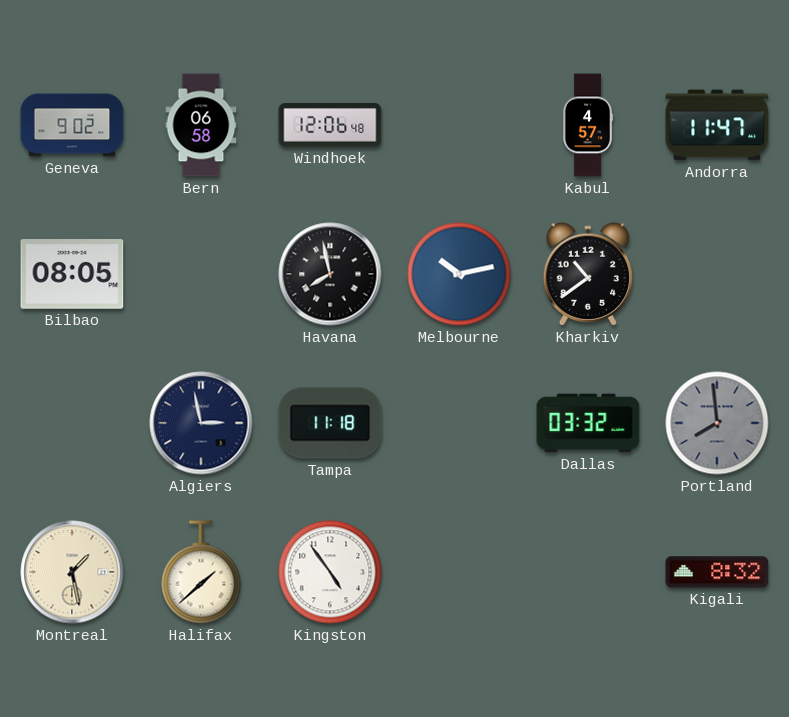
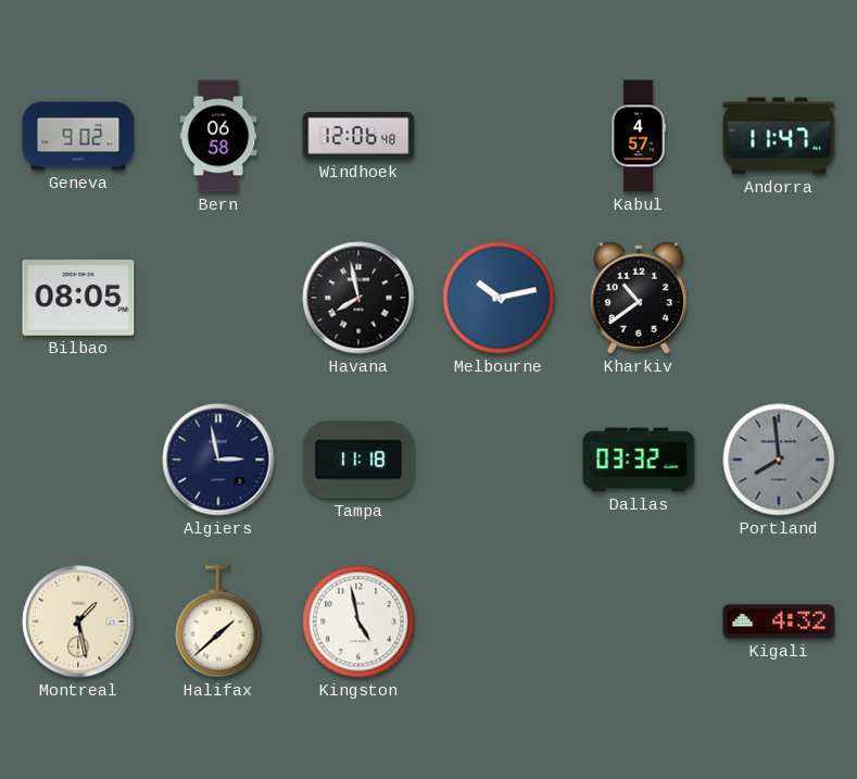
Kingston: 4:54 -> 4:58
Kigali: 8:32 -> 4:32
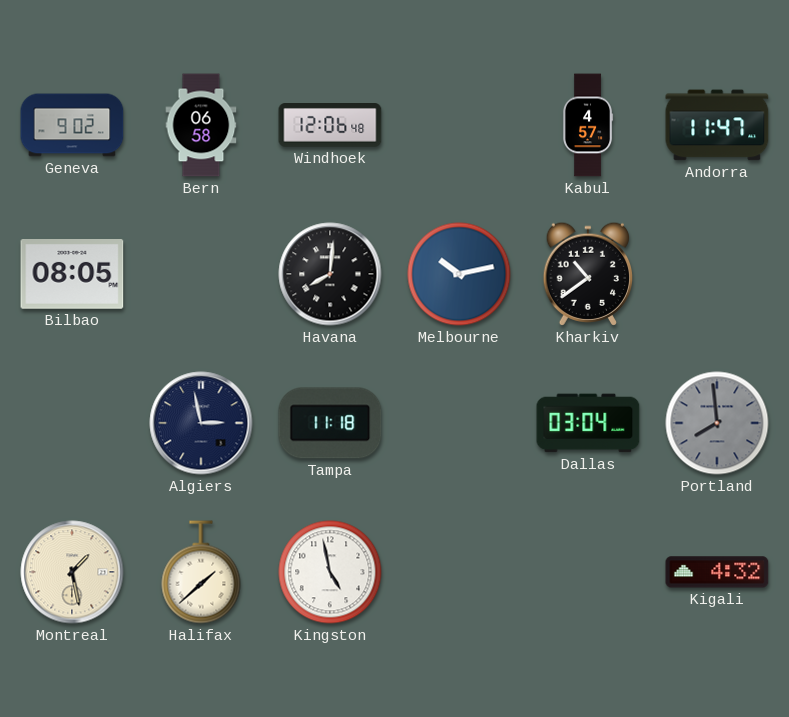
Havana: 7:58 -> 8:01
Dallas: 03:32 -> 03:04
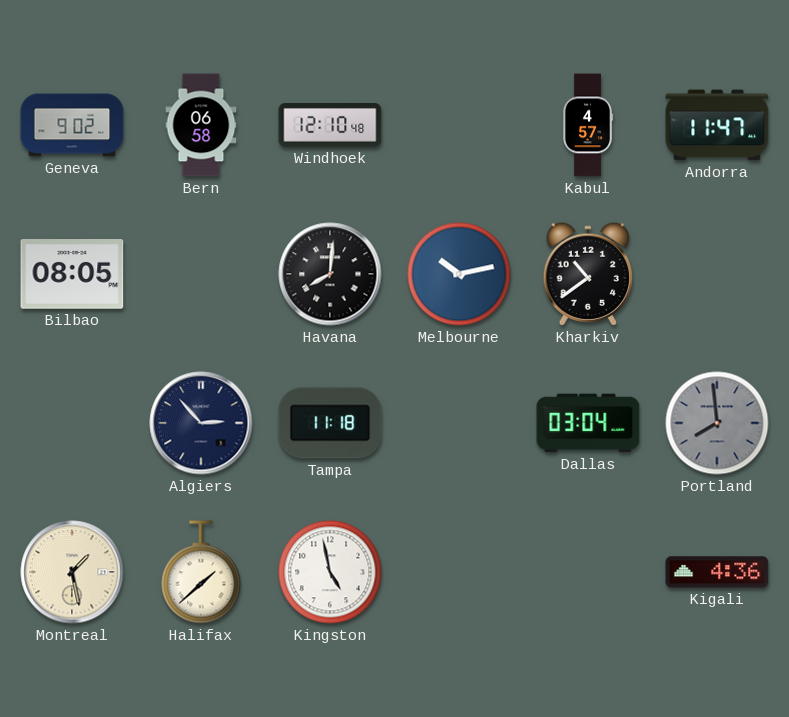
Windhoek: 12:06 -> 12:10
Algiers: 2:58 -> 2:53
Kigali: 4:32 -> 4:36
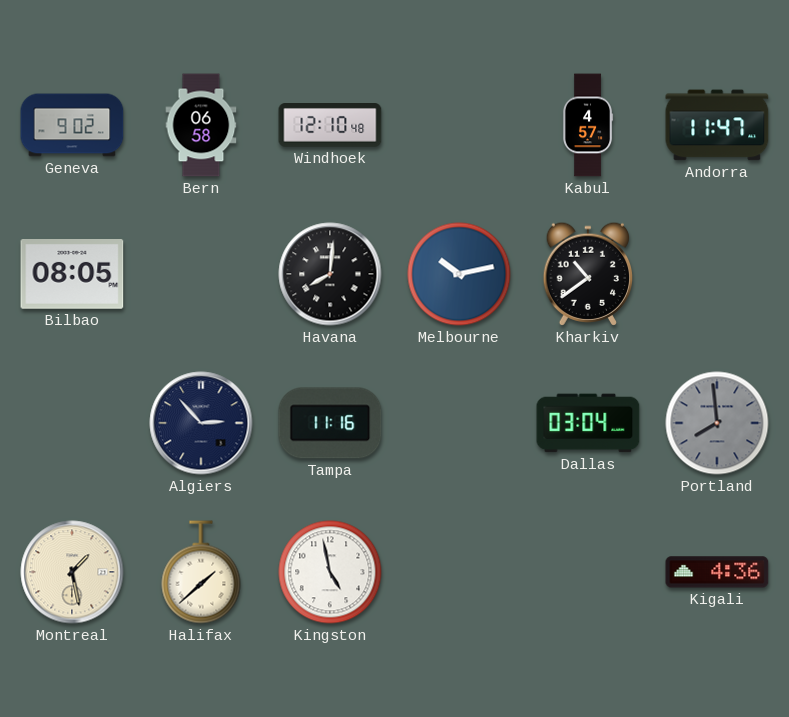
Tampa: 11:18 -> 11:16
